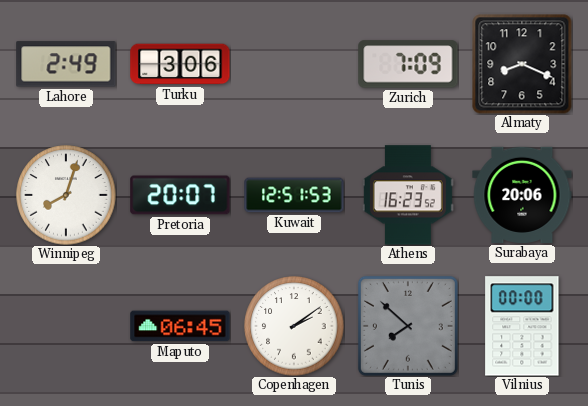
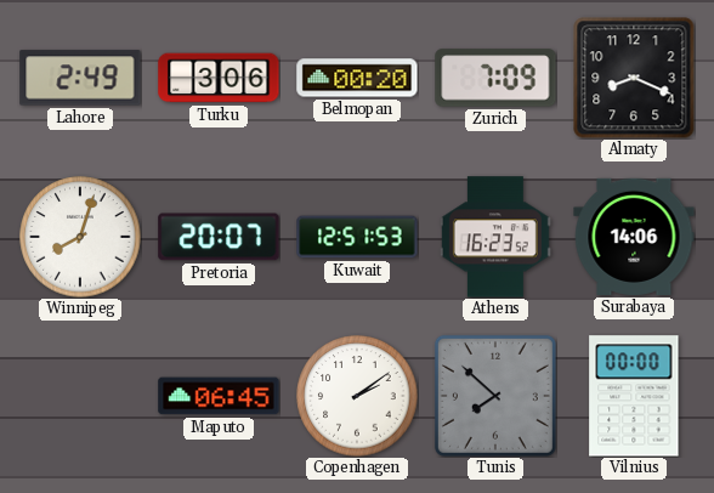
Belmopan: none -> 00:20
Surabaya: 20:06 -> 14:06
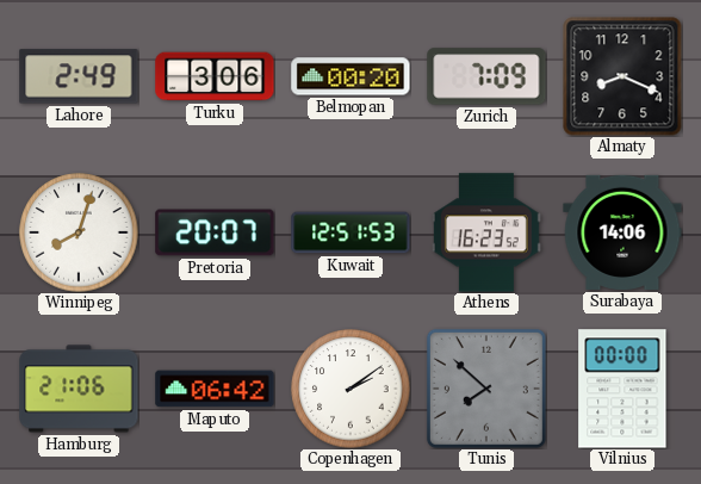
Hamburg: none -> 21:06
Maputo: 06:45 -> 06:42
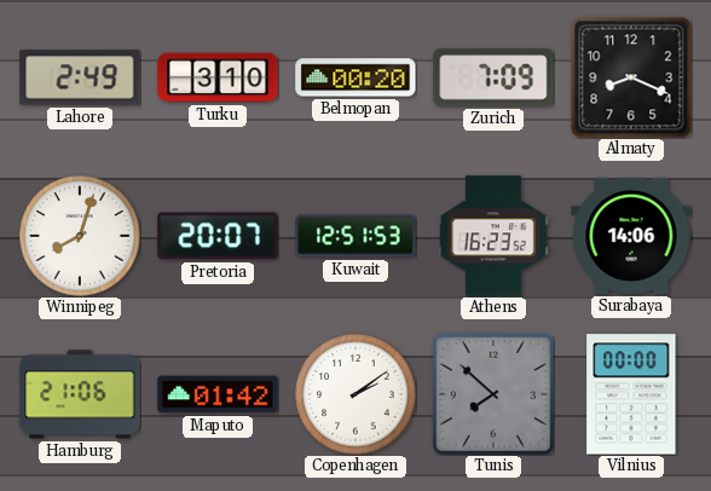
Turku: 3:06 -> 3:10
Maputo: 06:42 -> 01:42
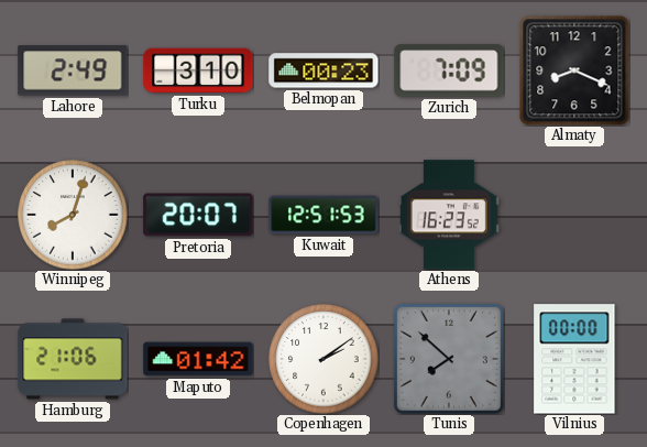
Belmopan: 00:20 -> 00:23
Surabaya: 14:06 -> none
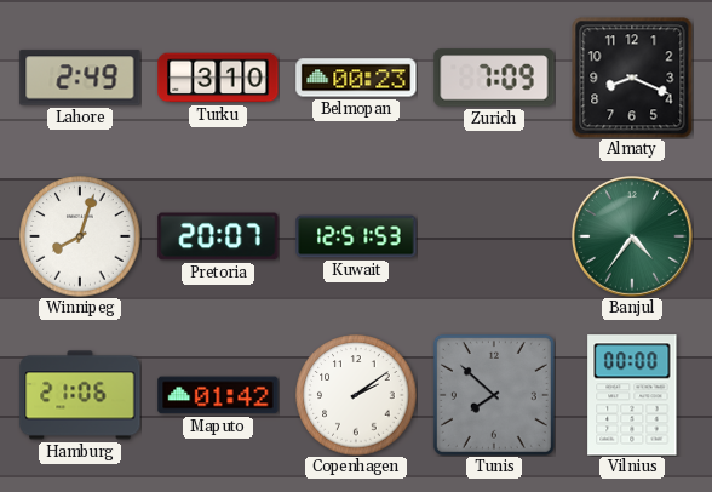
Athens: 16:23 -> none
Banjul: none -> 4:36
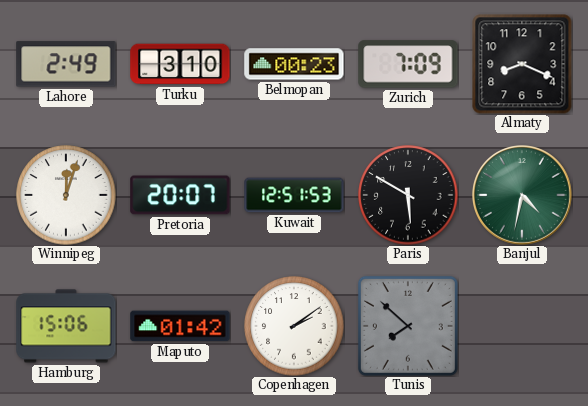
Winnipeg: 8:03 -> 12:03
Paris: none -> 5:50
Banjul: 4:36 -> 4:32
Hamburg: 21:06 -> 15:06
Vilnius: 00:00 -> none
